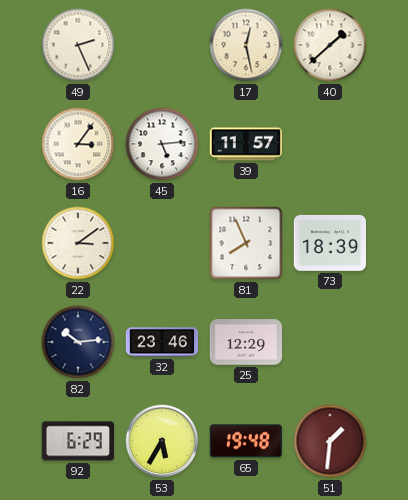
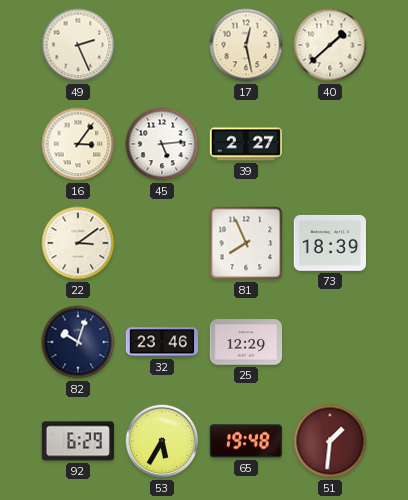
39: 11:57 -> 2:27
82: 10:14 -> 10:03
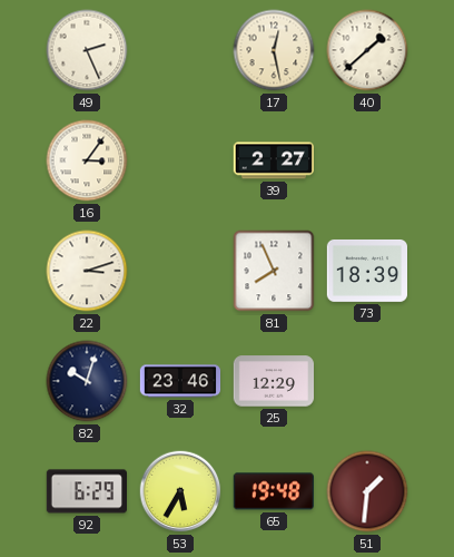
45: 5:14 -> none
22: 3:09 -> 3:12
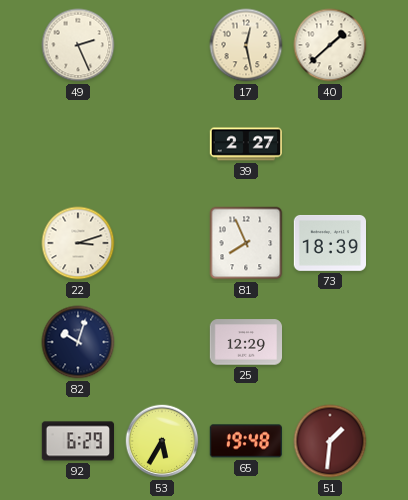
16: 3:06 -> none
32: 23:46 -> none
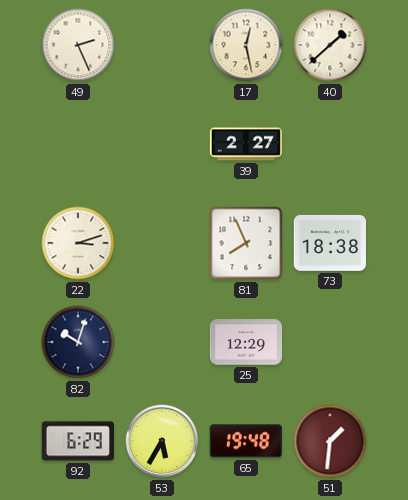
73: 18:39 -> 18:38
